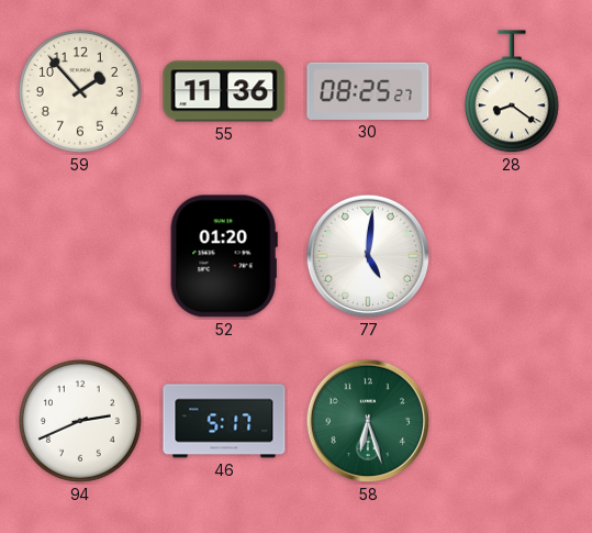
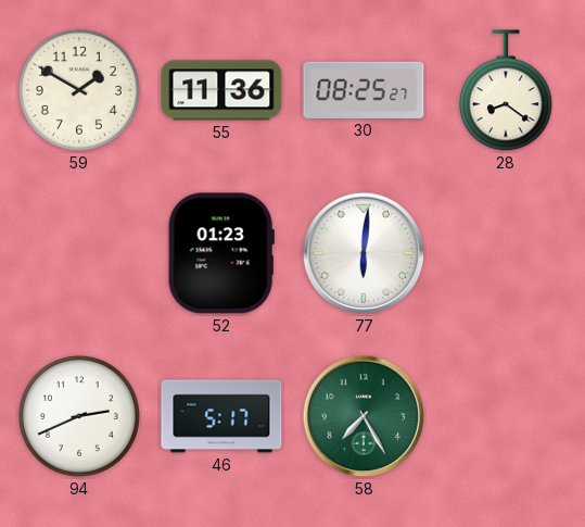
59: 1:53 -> 1:50
52: 01:20 -> 01:23
77: 5:01 -> 6:01
58: 6:27 -> 7:25
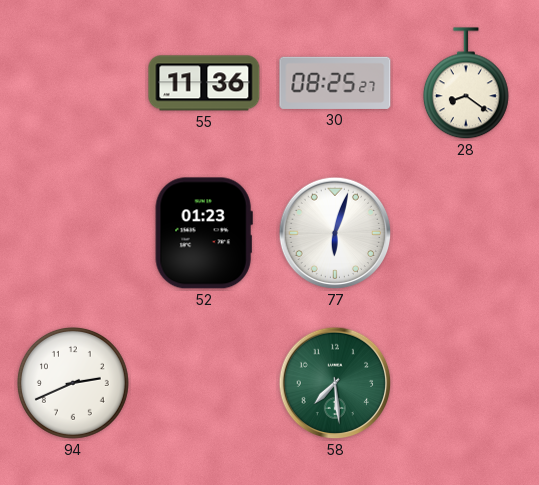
59: 1:50 -> none
77: 6:01 -> 6:03
46: 5:17 -> none
58: 7:25 -> 7:29
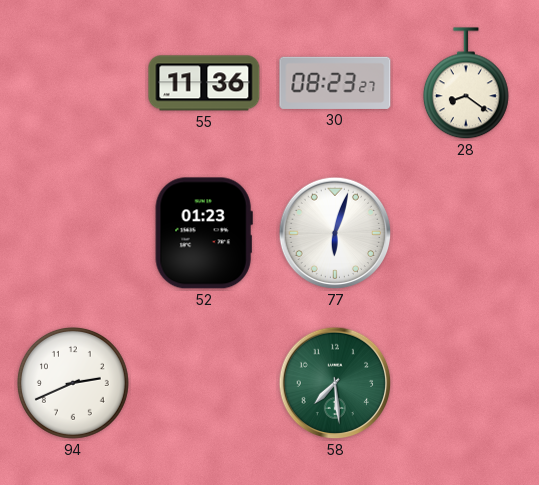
30: 08:25 -> 08:23
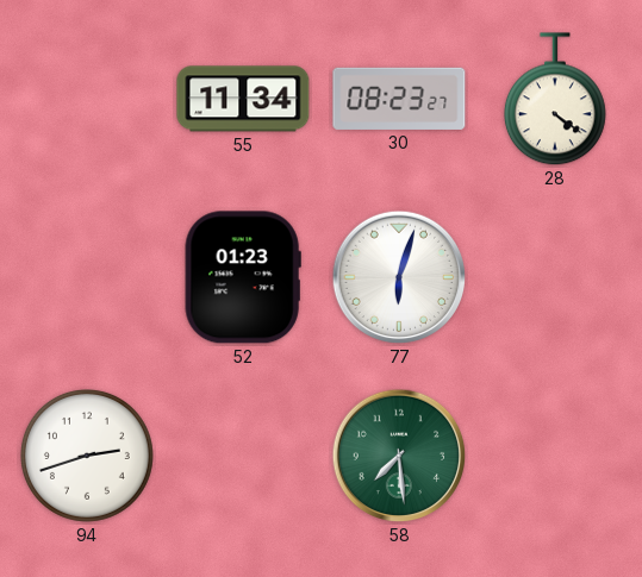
55: 11:36 -> 11:34
28: 8:21 -> 4:21
94: 2:41 -> 2:42
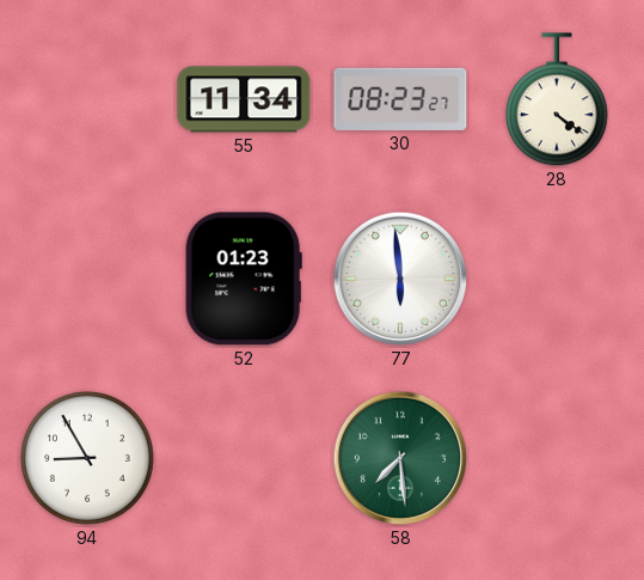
77: 6:03 -> 5:59
94: 2:42 -> 8:55
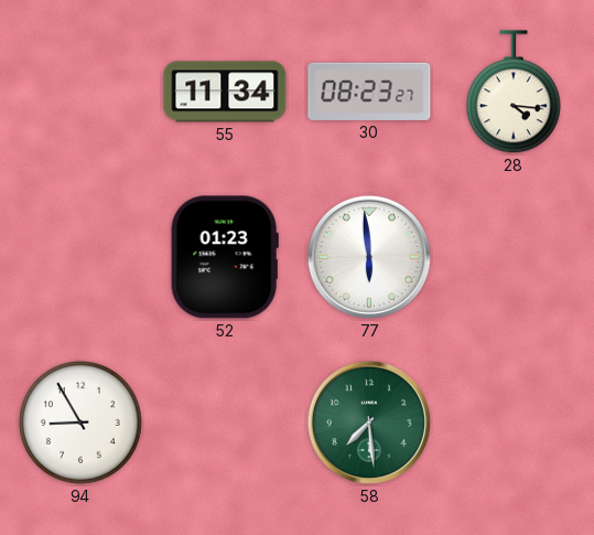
28: 4:21 -> 4:16
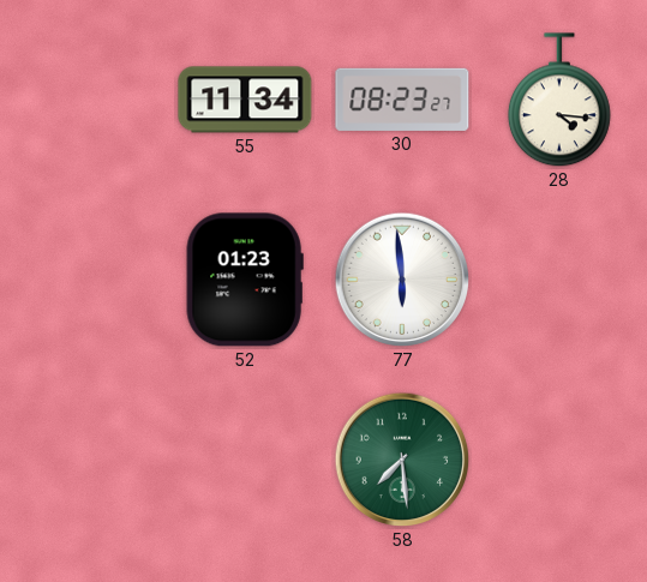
94: 8:55 -> none
